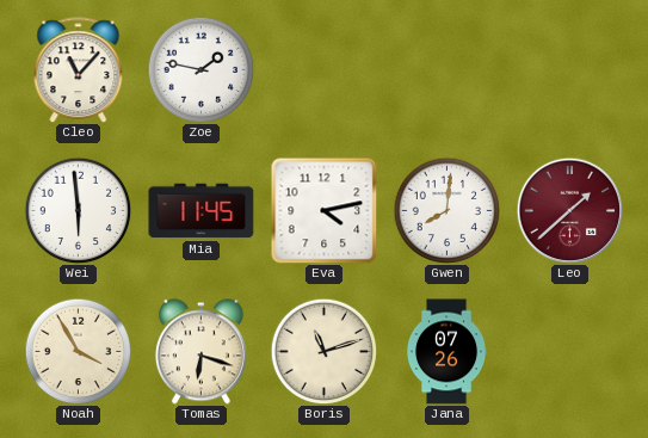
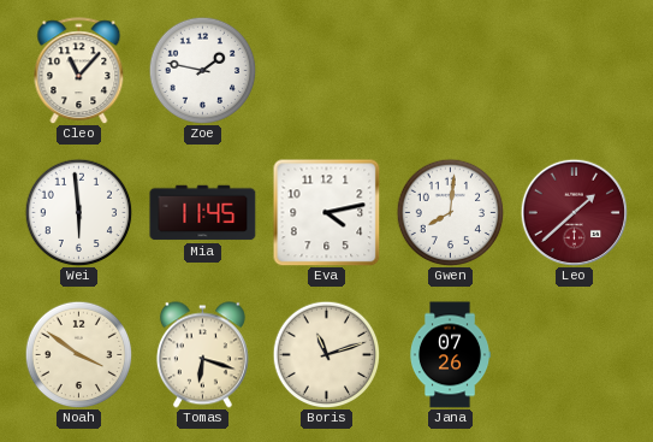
Noah: 3:55 -> 3:51
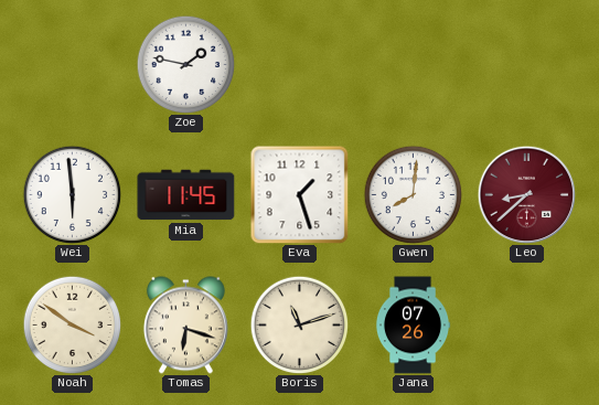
Cleo: 11:07 -> none
Eva: 4:13 -> 1:27
Leo: 1:38 -> 8:38
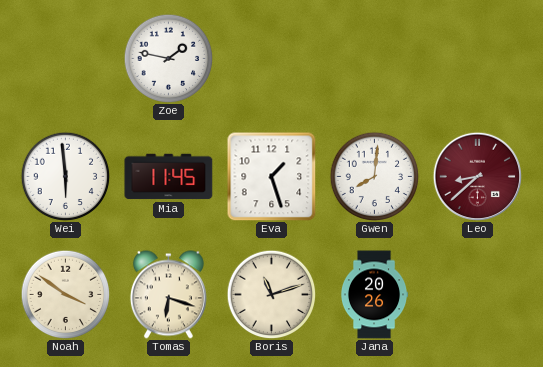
Jana: 07:26 -> 20:26
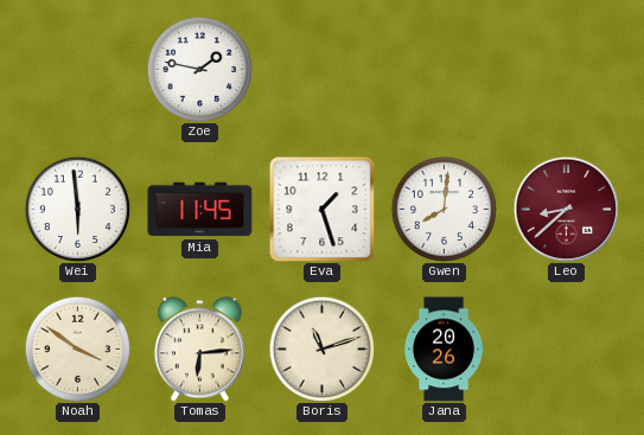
Tomas: 6:18 -> 6:14
